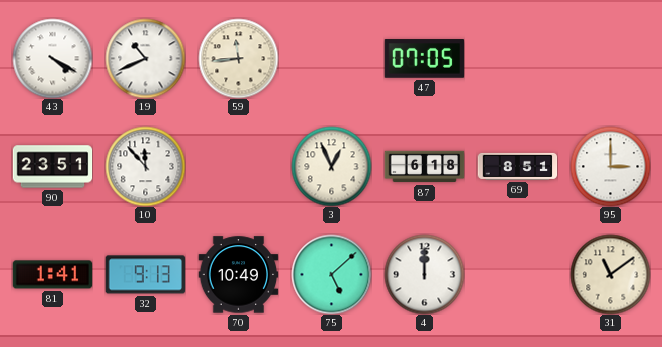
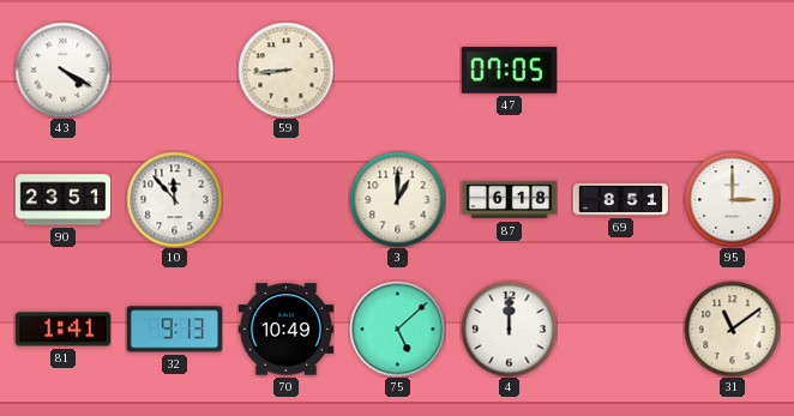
19: 10:41 -> none
59: 11:44 -> 8:44
3: 12:56 -> 1:00
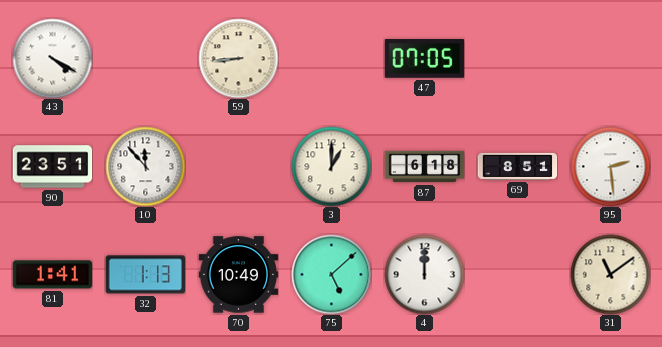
95: 3:00 -> 2:29
32: 9:13 -> 1:13
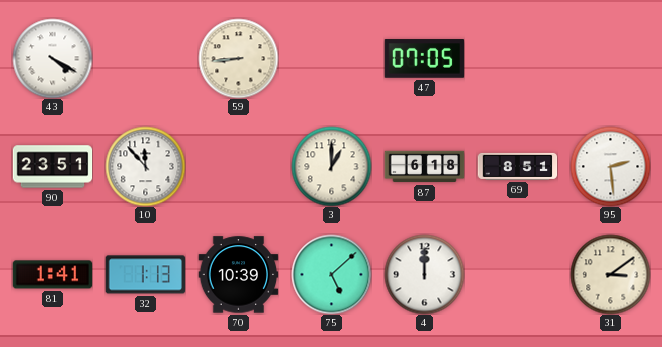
70: 10:49 -> 10:39
31: 11:09 -> 3:09
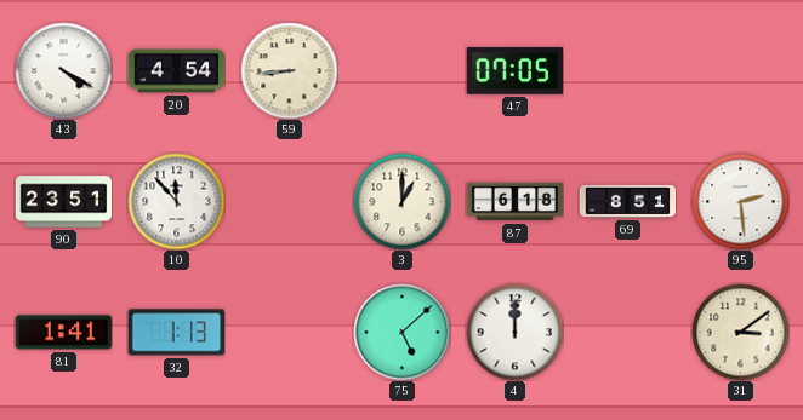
20: none -> 4:54
70: 10:39 -> none
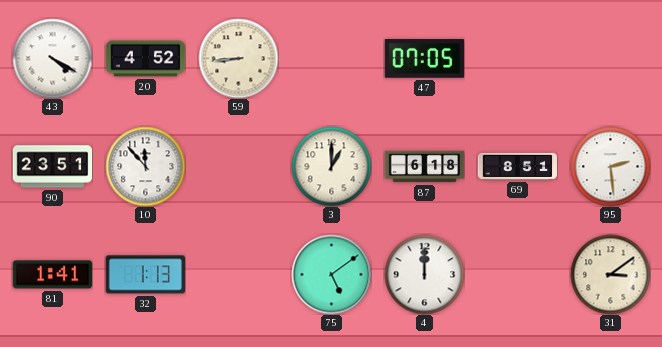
20: 4:54 -> 4:52
75: 5:08 -> 5:09
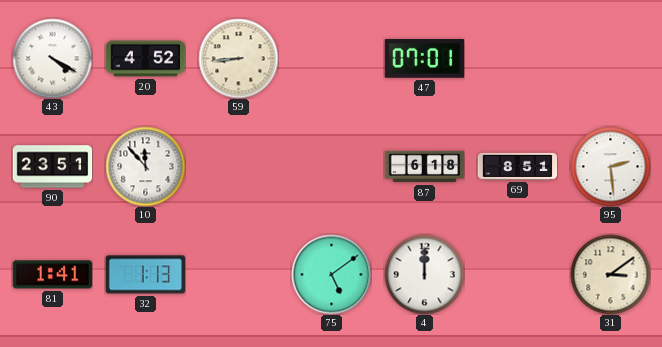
47: 07:05 -> 07:01
3: 1:00 -> none
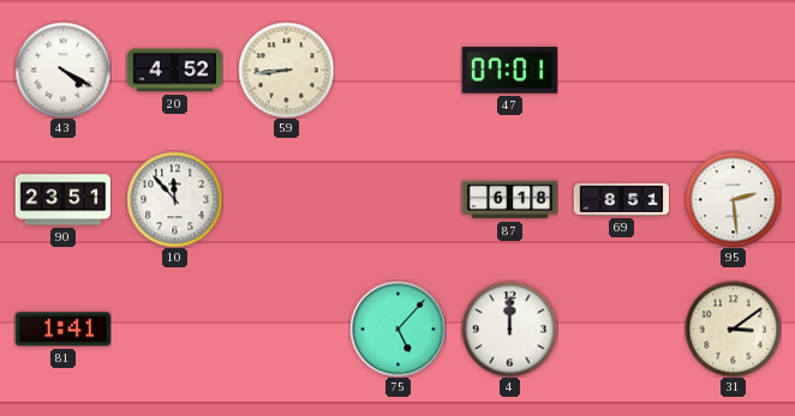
32: 1:13 -> none
75: 5:09 -> 5:07
